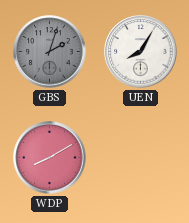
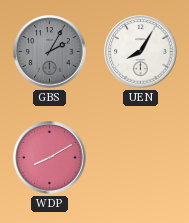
GBS: 2:03 -> 2:05
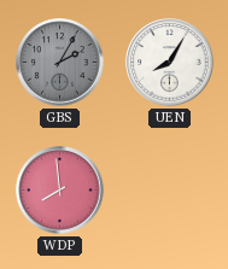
WDP: 8:10 -> 7:59
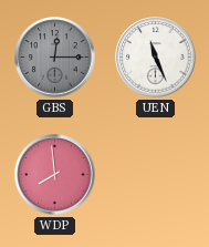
GBS: 2:05 -> 12:15
UEN: 8:05 -> 11:26
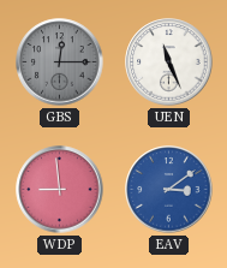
WDP: 7:59 -> 8:59
EAV: none -> 3:09
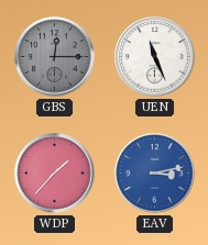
WDP: 8:59 -> 1:37
EAV: 3:09 -> 3:13
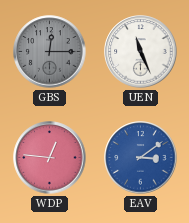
WDP: 1:37 -> 12:46
EAV: 3:13 -> 3:09
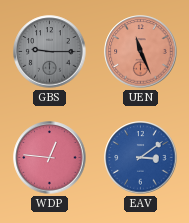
GBS: 12:15 -> 9:15
UEN dial: white -> salmon
